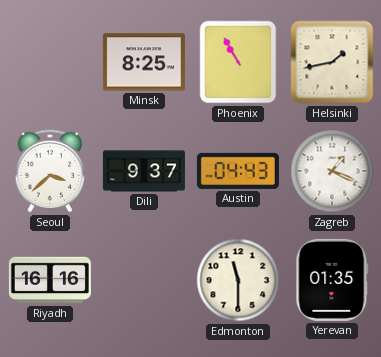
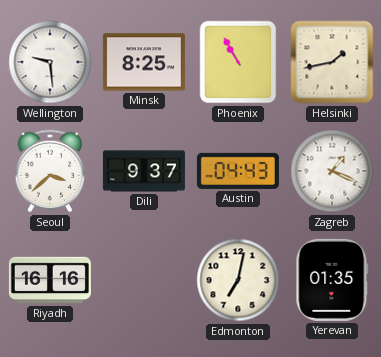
Wellington: none -> 9:29
Edmonton: 11:30 -> 7:02
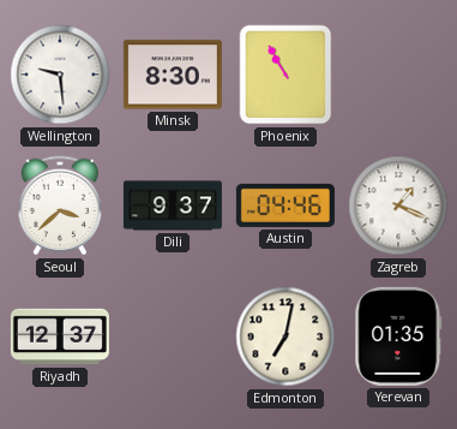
Minsk: 8:25 -> 8:30
Helsinki: 1:43 -> none
Austin: 04:43 -> 04:46
Riyadh: 16:16 -> 12:37
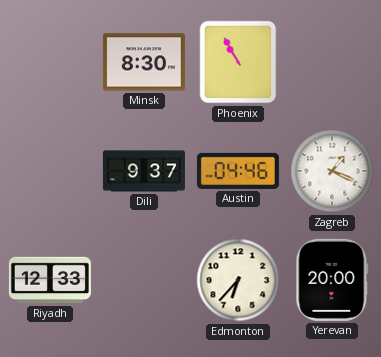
Wellington: 9:29 -> none
Seoul: 3:38 -> none
Riyadh: 12:37 -> 12:33
Edmonton: 7:02 -> 6:37
Yerevan: 01:35 -> 20:00
